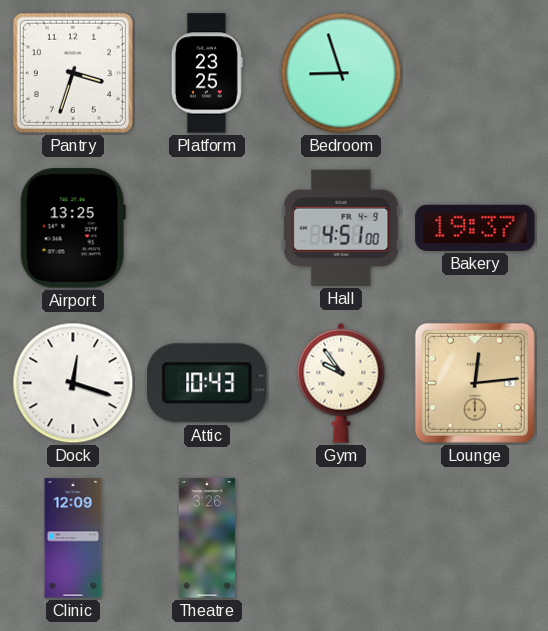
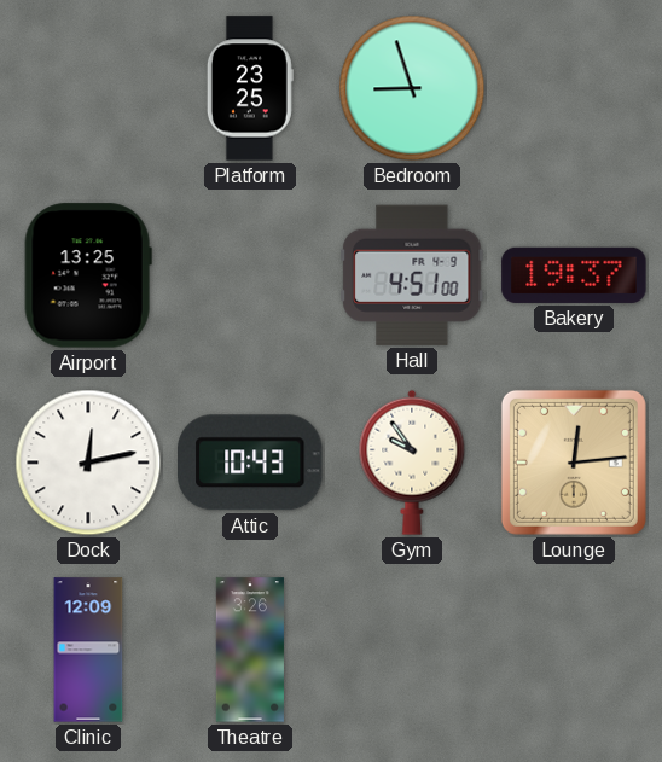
Pantry: 3:33 -> none
Dock: 12:18 -> 12:13
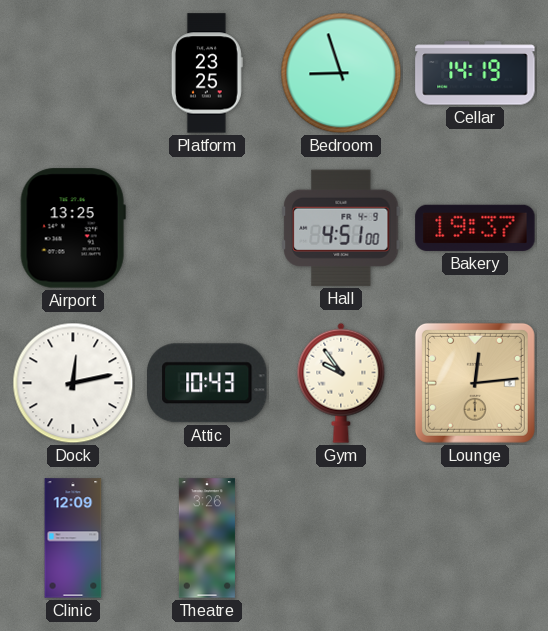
Cellar: none -> 14:19
